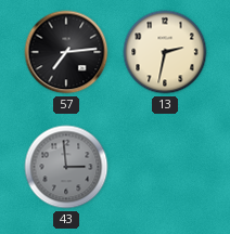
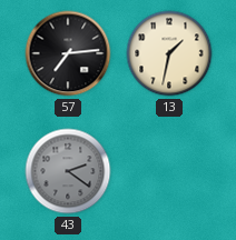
13: 2:32 -> 1:32
43: 2:59 -> 2:21
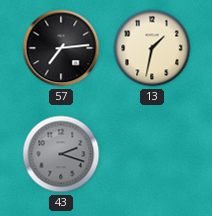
43: 2:21 -> 2:18
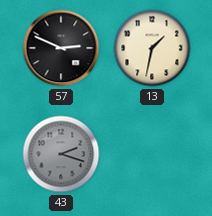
57: 7:14 -> 2:49
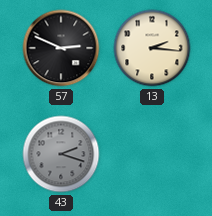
13: 1:32 -> 2:16
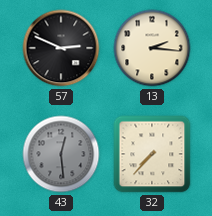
43: 2:18 -> 12:29
32: none -> 7:37
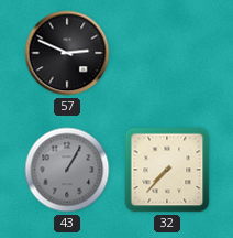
13: 2:16 -> none
43: 12:29 -> 1:05
